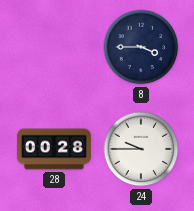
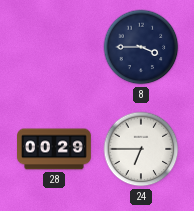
28: 00:28 -> 00:29
24: 9:45 -> 6:45
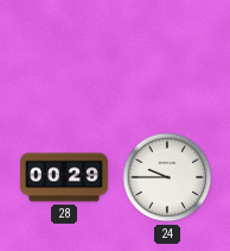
8: 3:45 -> none
24: 6:45 -> 9:45
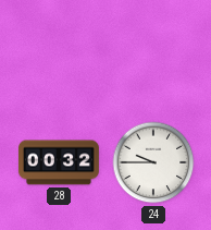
28: 00:29 -> 00:32
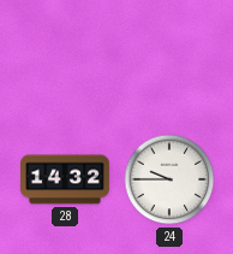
28: 00:32 -> 14:32
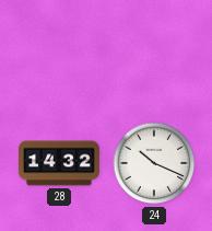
24: 9:45 -> 10:19
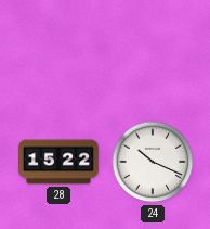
28: 14:32 -> 15:22
